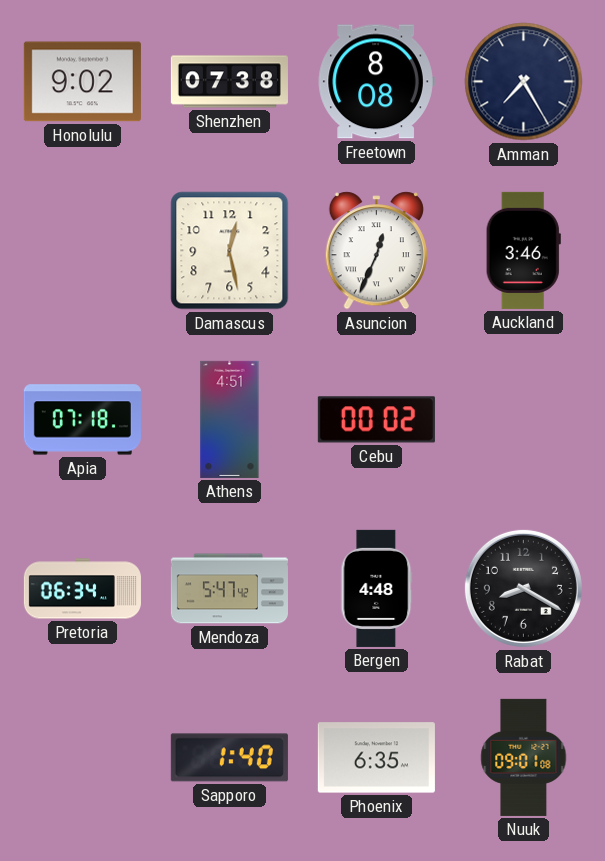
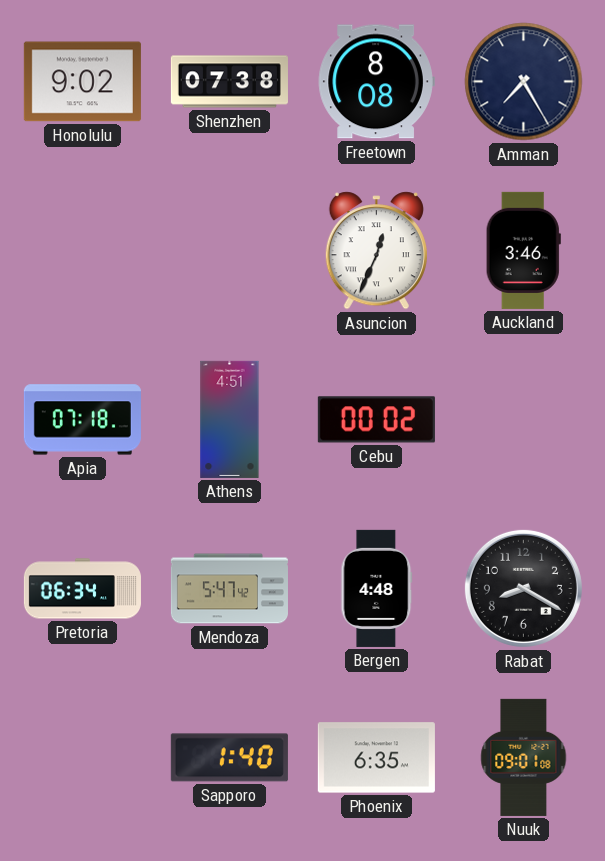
Damascus: 12:28 -> none
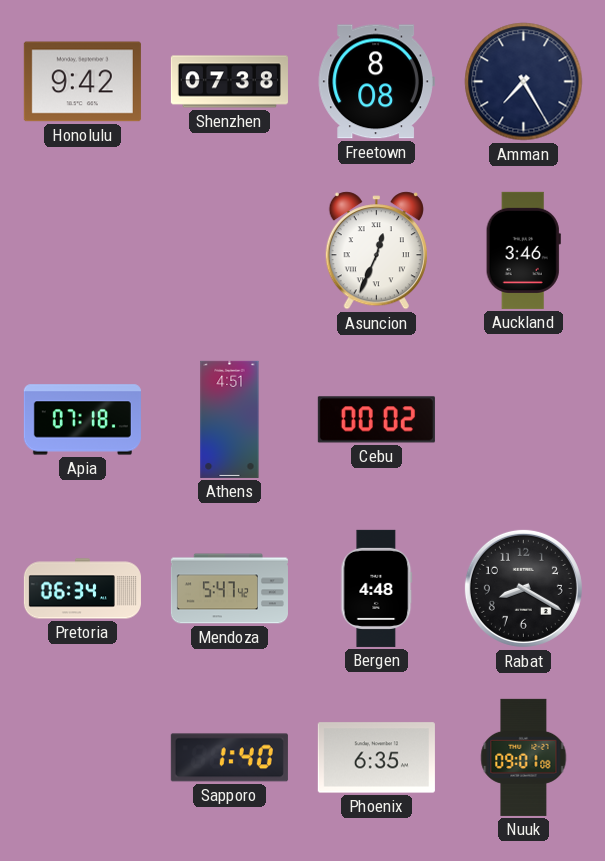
Honolulu: 9:02 -> 9:42
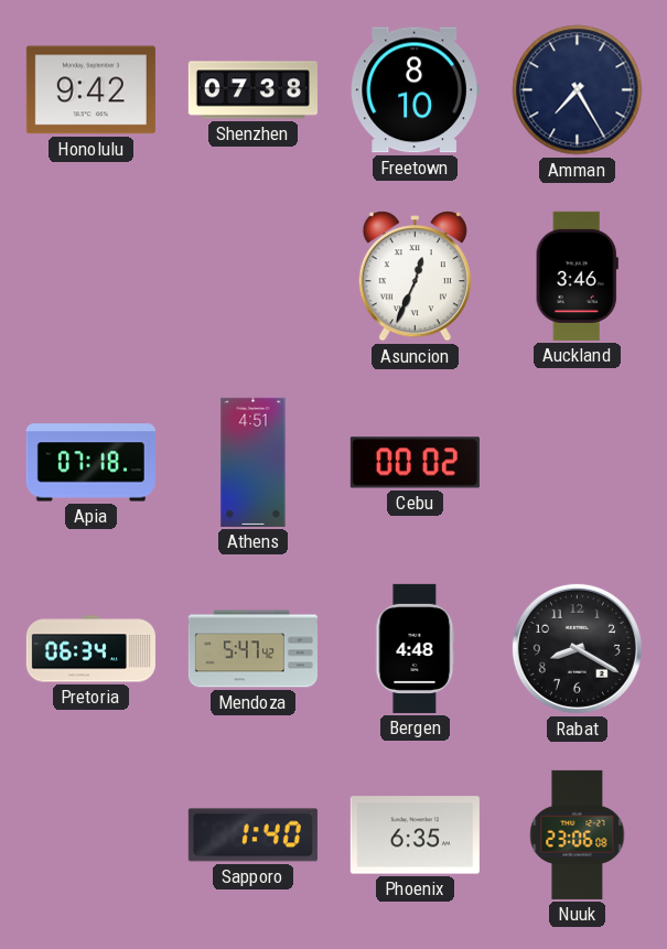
Freetown: 8:08 -> 8:10
Nuuk: 09:01 -> 23:06
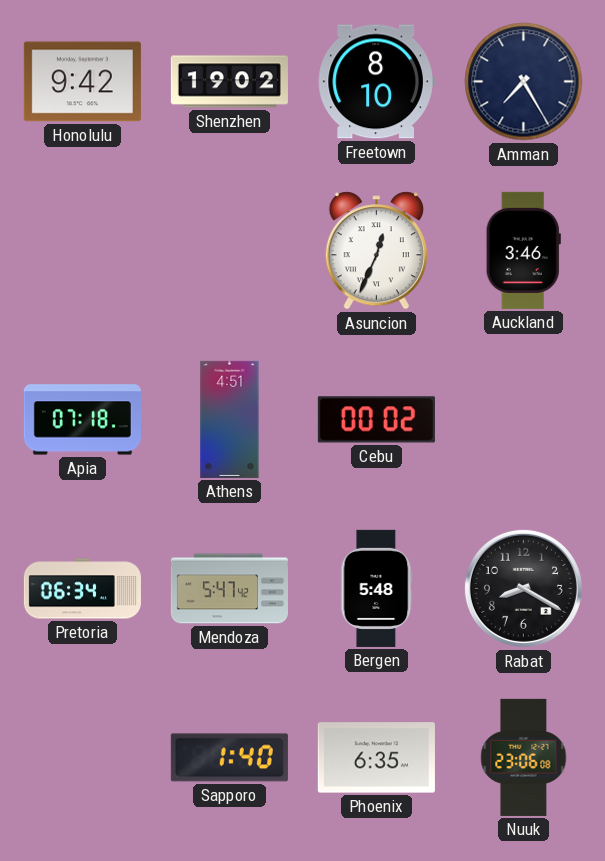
Shenzhen: 07:38 -> 19:02
Bergen: 4:48 -> 5:48
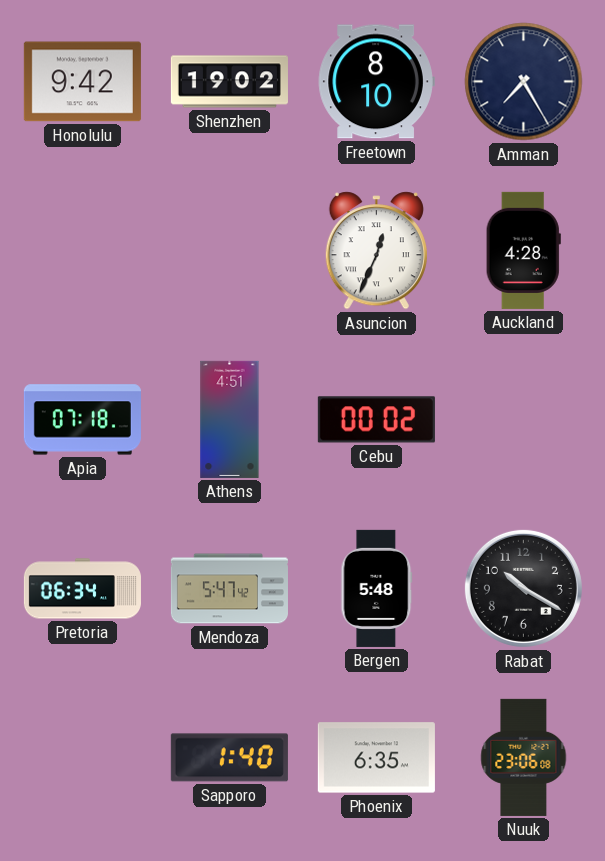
Auckland: 3:46 -> 4:28
Rabat: 8:20 -> 10:20
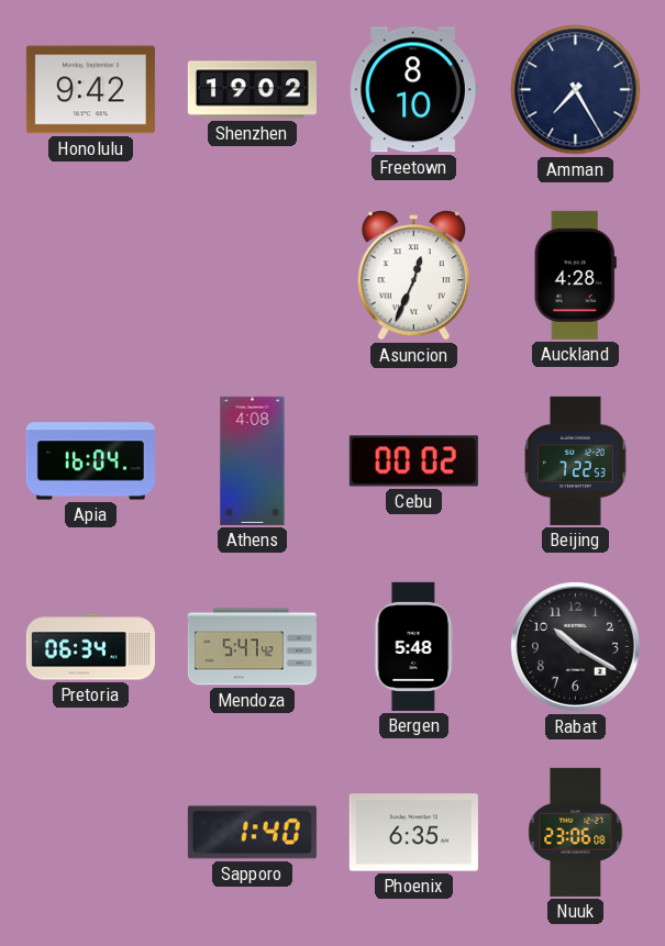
Apia: 07:18 -> 16:04
Athens: 4:51 -> 4:08
Beijing: none -> 7:22
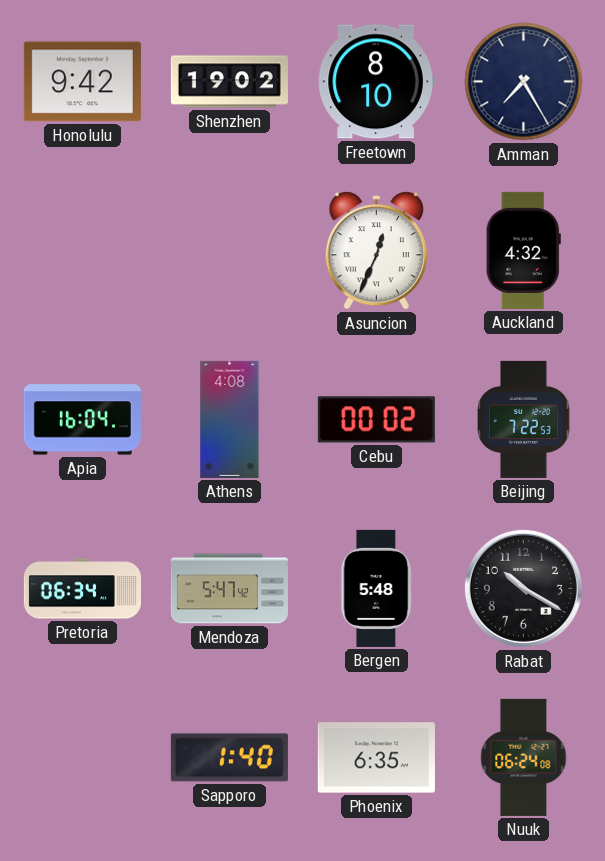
Auckland: 4:28 -> 4:32
Nuuk: 23:06 -> 06:24
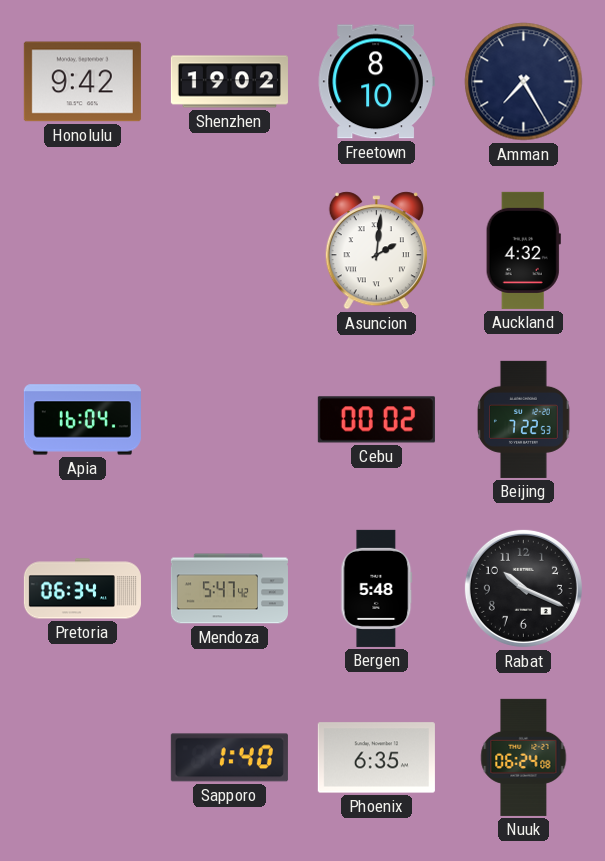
Asuncion: 12:34 -> 2:01
Athens: 4:08 -> none
Rabat: 10:20 -> 10:19
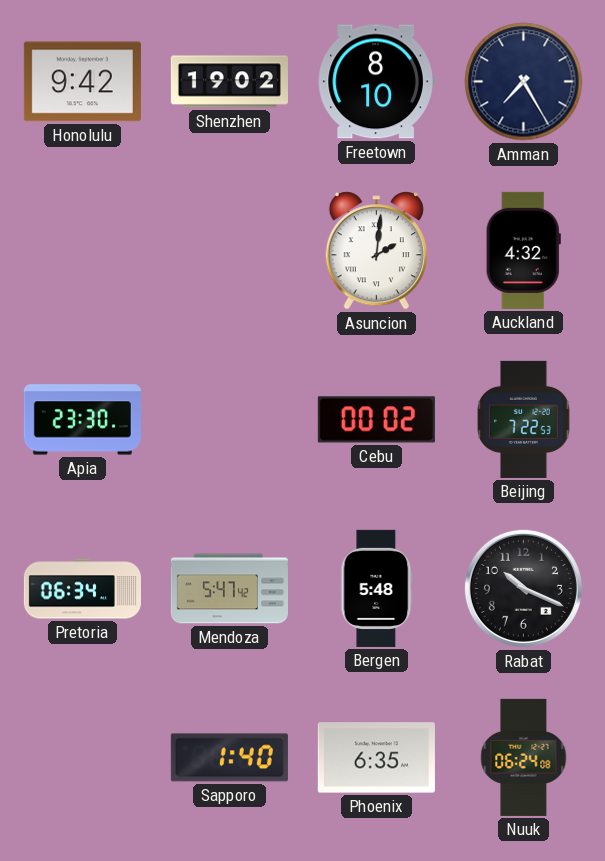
Apia: 16:04 -> 23:30
